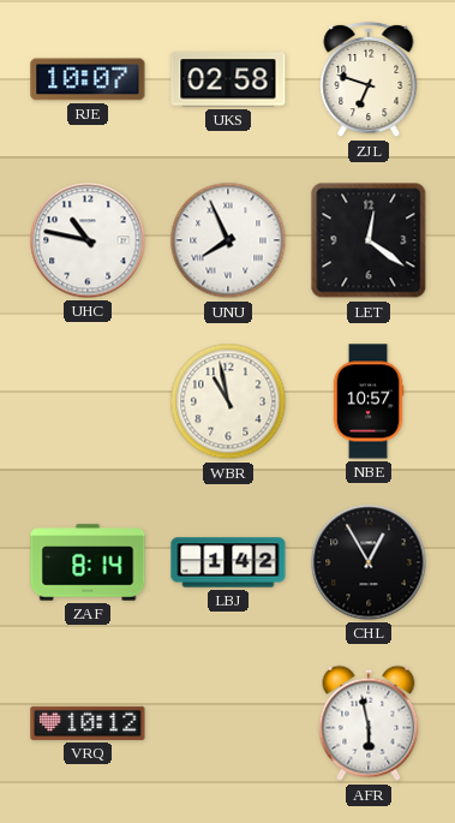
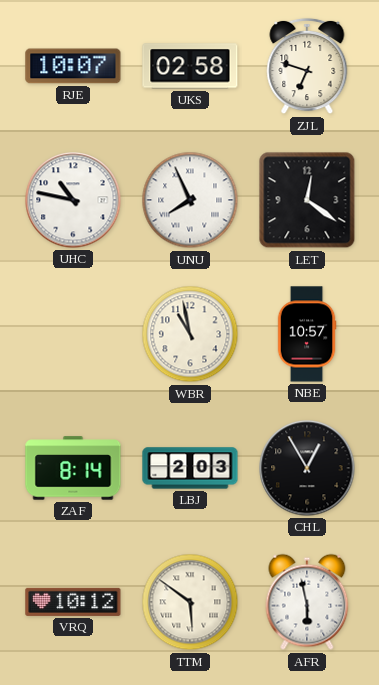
LBJ: 1:42 -> 2:03
TTM: none -> 5:51
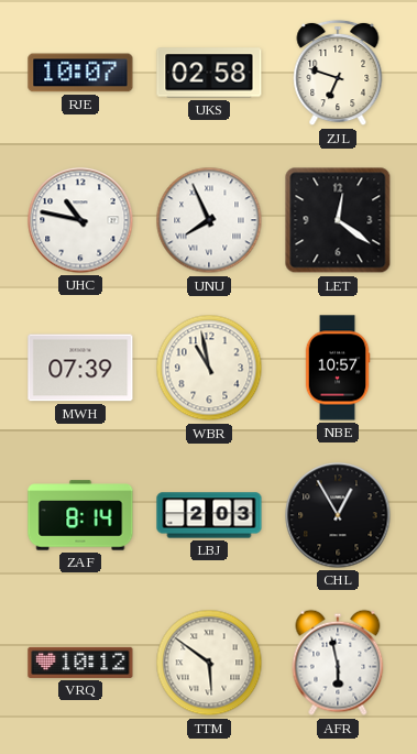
MWH: none -> 07:39
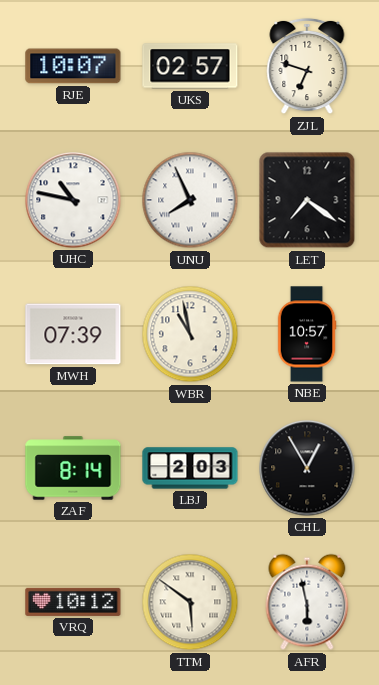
UKS: 02:58 -> 02:57
LET: 12:21 -> 7:21
